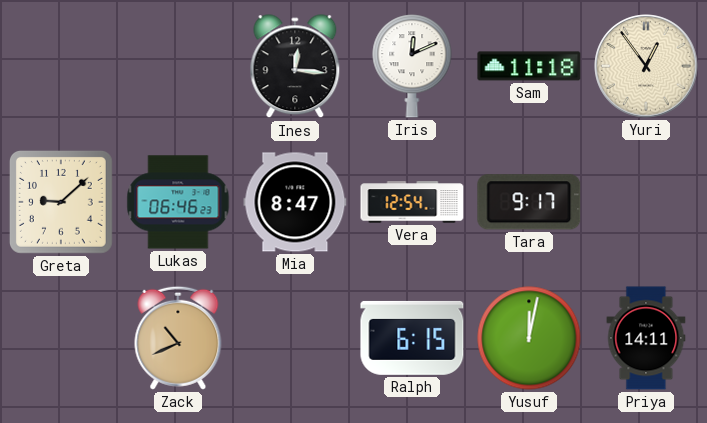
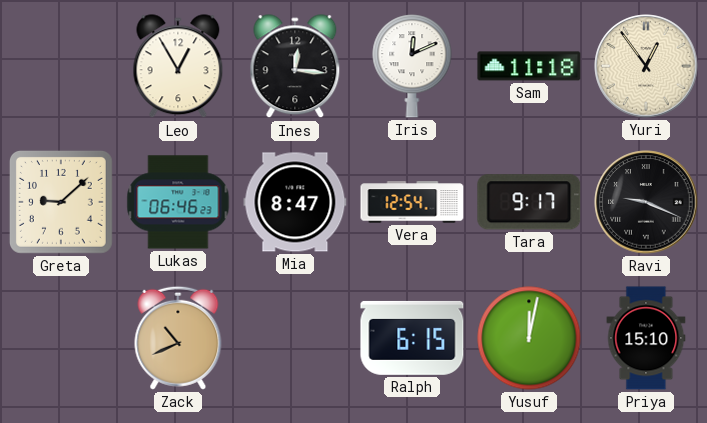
Leo: none -> 12:55
Ravi: none -> 9:19
Priya: 14:11 -> 15:10
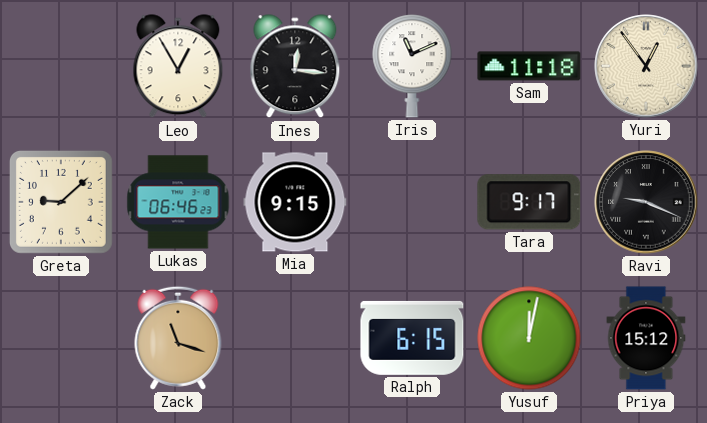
Iris: 12:11 -> 11:11
Mia: 8:47 -> 9:15
Vera: 12:54 -> none
Zack: 10:41 -> 11:18
Priya: 15:10 -> 15:12
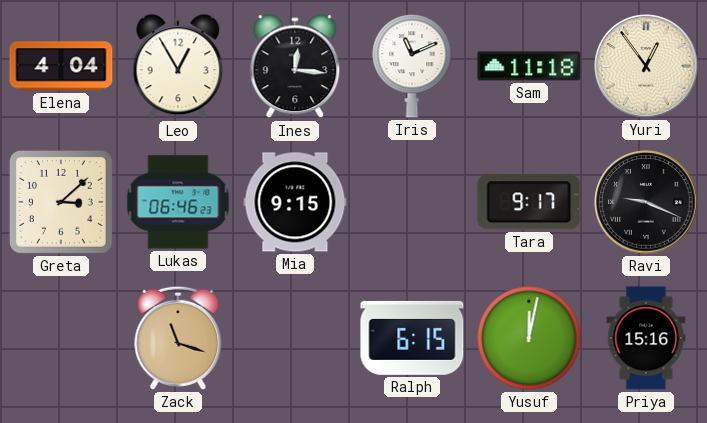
Elena: none -> 4:04
Greta: 9:08 -> 3:08
Priya: 15:12 -> 15:16
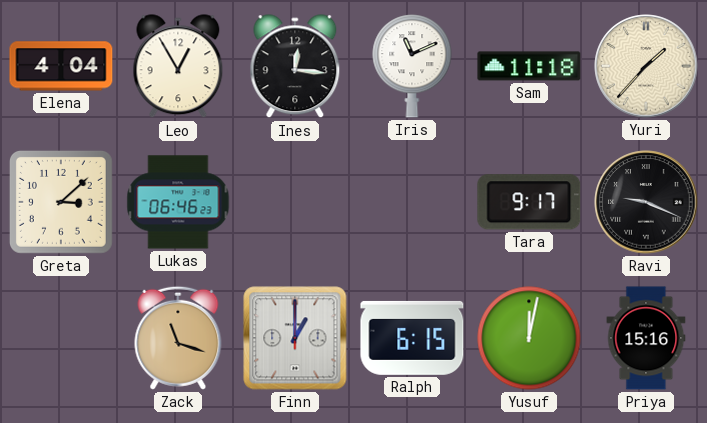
Yuri: 12:54 -> 1:37
Mia: 9:15 -> none
Finn: none -> 1:00
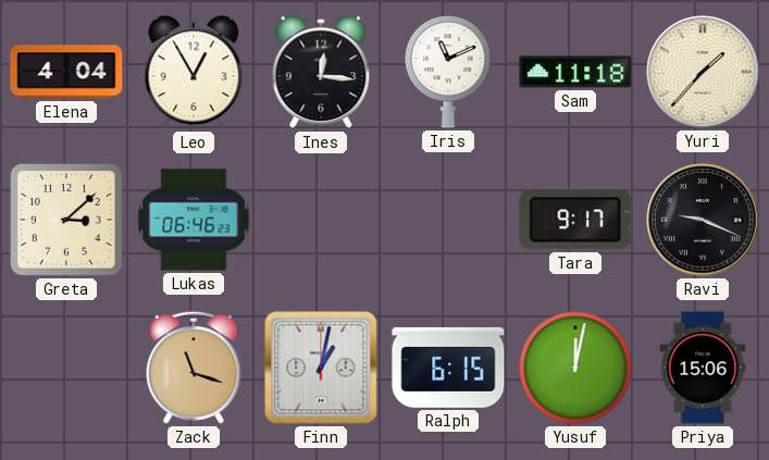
Finn: 1:00 -> 1:02
Priya: 15:16 -> 15:06
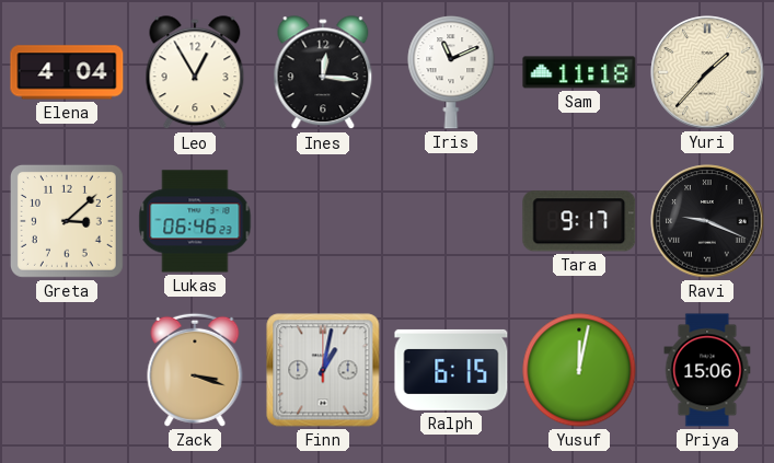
Zack: 11:18 -> 3:18
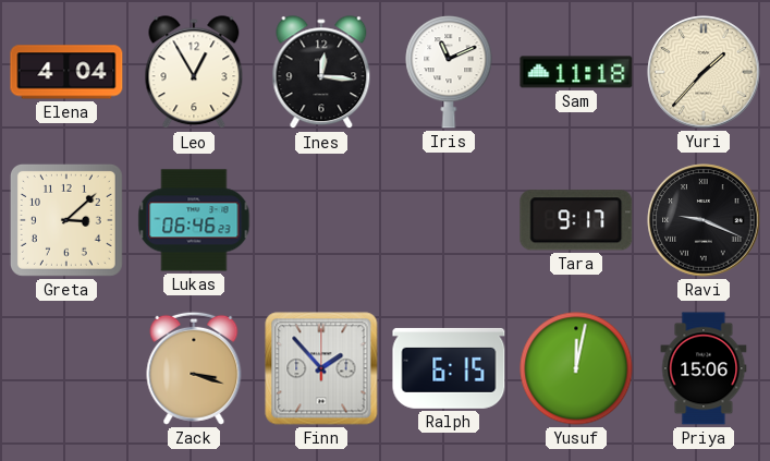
Finn: 1:02 -> 1:53
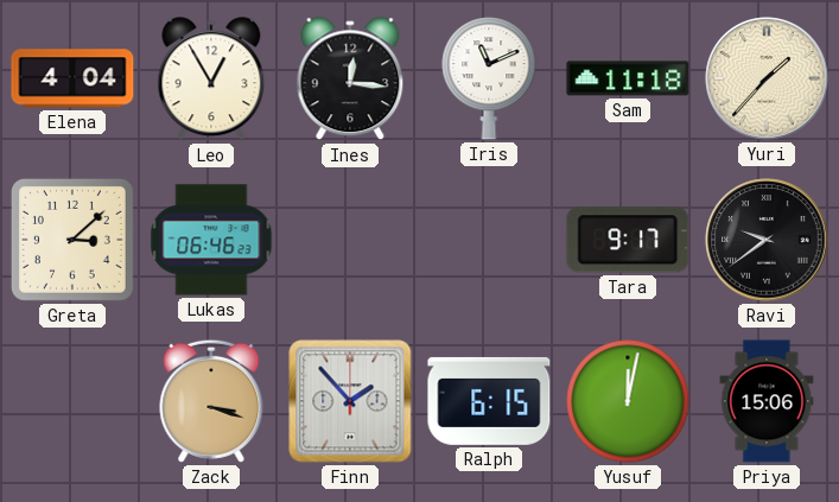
Ravi: 9:19 -> 9:39
